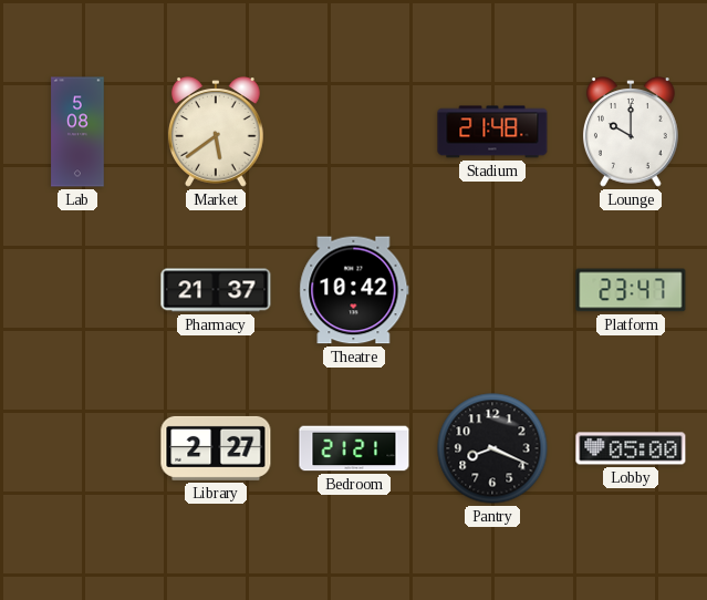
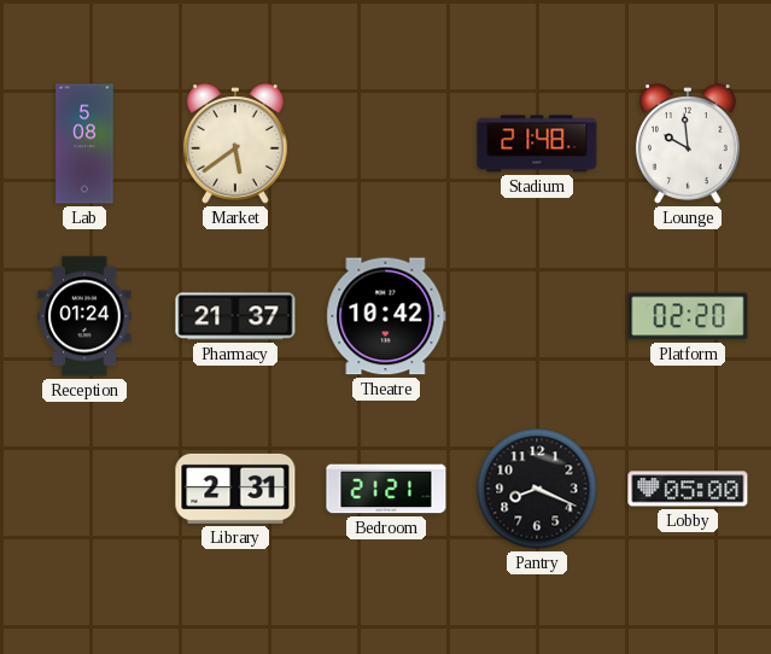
Lounge: 10:00 -> 9:59
Reception: none -> 01:24
Platform: 23:47 -> 02:20
Library: 2:27 -> 2:31
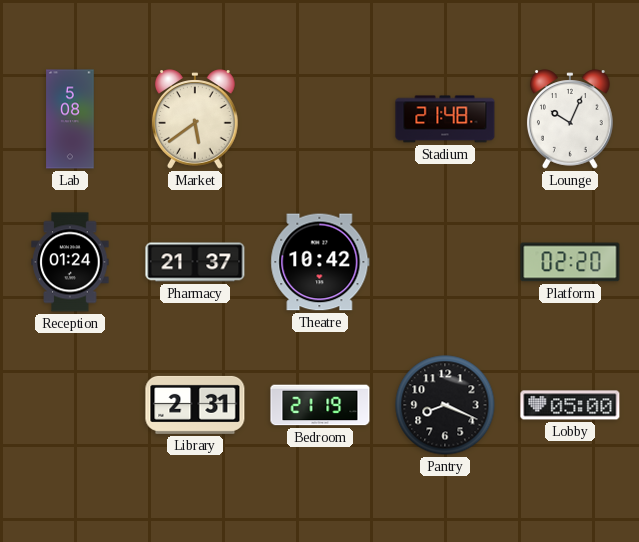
Lounge: 9:59 -> 10:04
Bedroom: 21:21 -> 21:19
